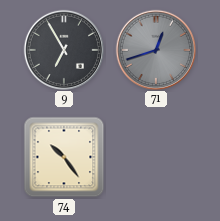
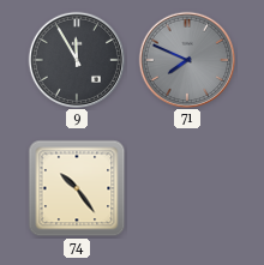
9: 6:55 -> 11:55
71: 12:42 -> 7:49
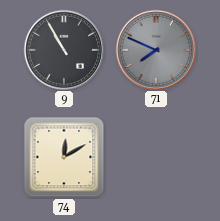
9: 11:55 -> 10:55
74: 10:24 -> 12:10
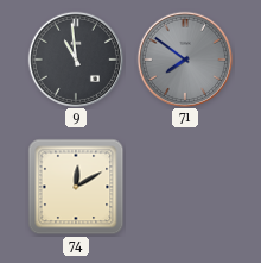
9: 10:55 -> 10:59
71: 7:49 -> 7:51
